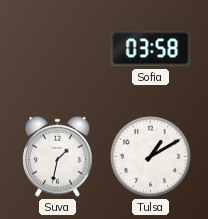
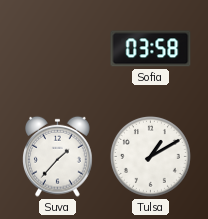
Suva: 1:32 -> 1:37
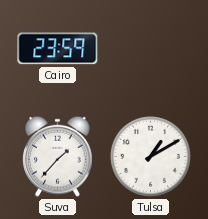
Cairo: none -> 23:59
Sofia: 03:58 -> none
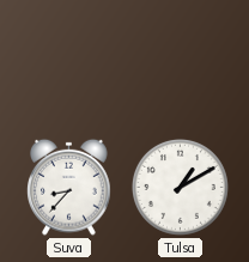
Cairo: 23:59 -> none
Suva: 1:37 -> 8:37
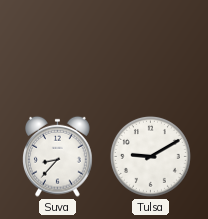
Tulsa: 1:10 -> 9:10
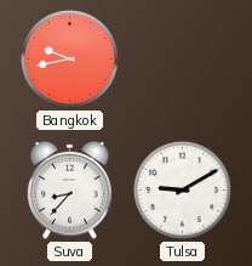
Bangkok: none -> 9:43
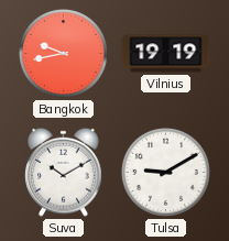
Vilnius: none -> 19:19
Suva: 8:37 -> 10:10
